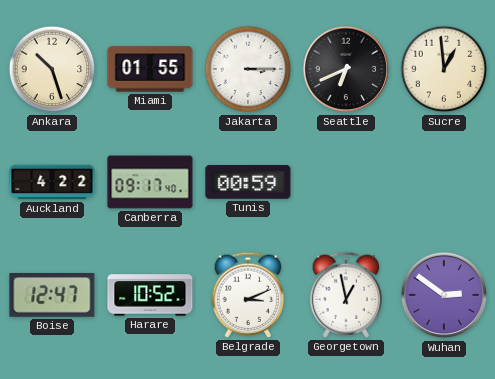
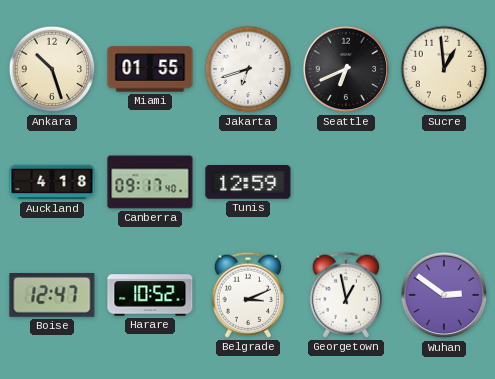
Jakarta: 3:15 -> 6:42
Auckland: 4:22 -> 4:18
Tunis: 00:59 -> 12:59
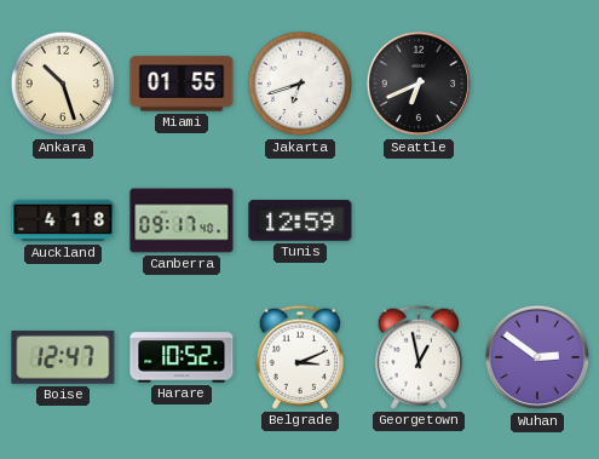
Sucre: 12:59 -> none
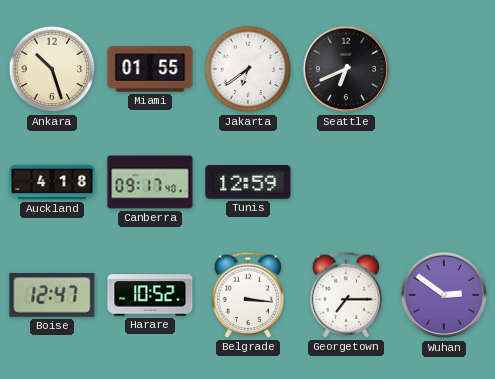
Jakarta: 6:42 -> 6:39
Belgrade: 3:11 -> 3:16
Georgetown: 12:58 -> 7:15
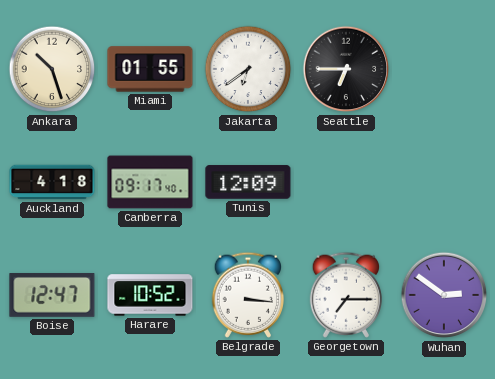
Seattle: 6:41 -> 6:45
Tunis: 12:59 -> 12:09
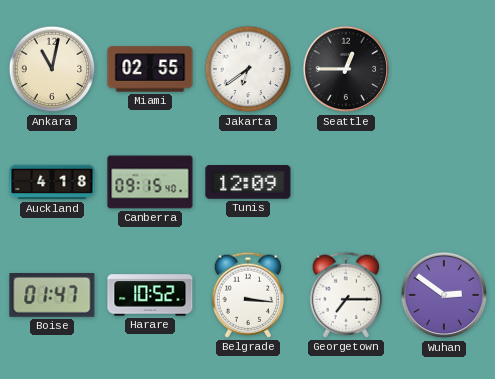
Ankara: 10:27 -> 11:02
Miami: 01:55 -> 02:55
Seattle: 6:45 -> 12:45
Canberra: 09:17 -> 09:15
Boise: 12:47 -> 01:47
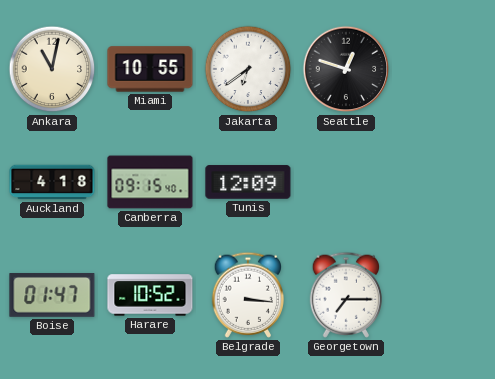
Miami: 02:55 -> 10:55
Seattle: 12:45 -> 12:48
Wuhan: 2:51 -> none
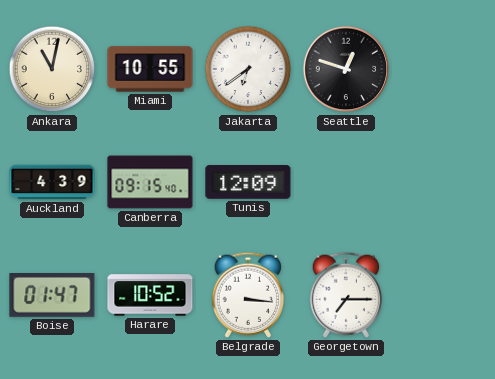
Auckland: 4:18 -> 4:39
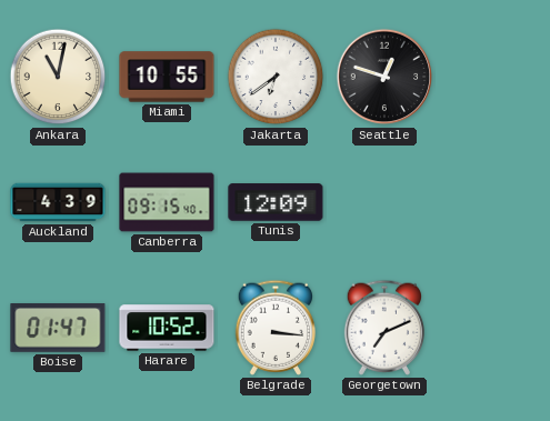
Georgetown: 7:15 -> 7:11
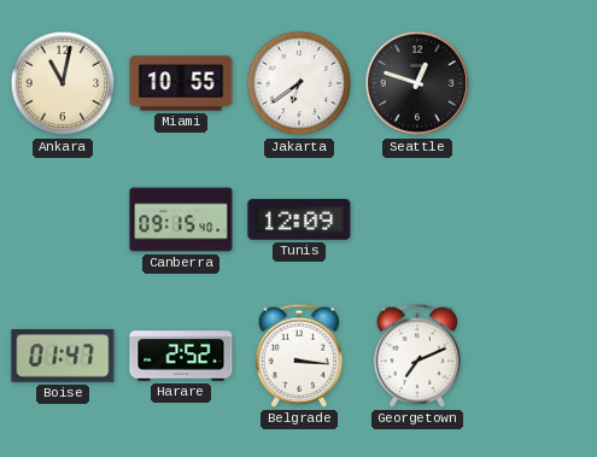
Auckland: 4:39 -> none
Harare: 10:52 -> 2:52
